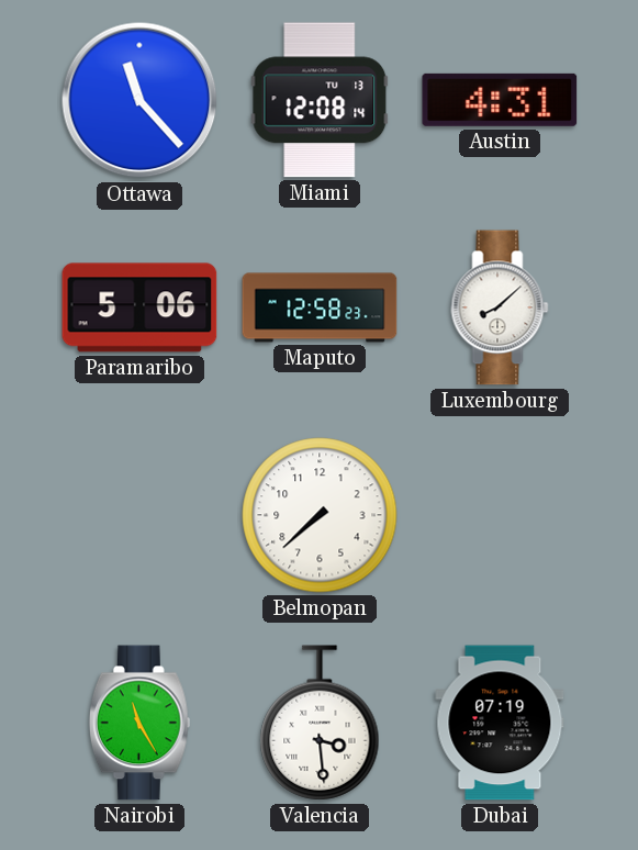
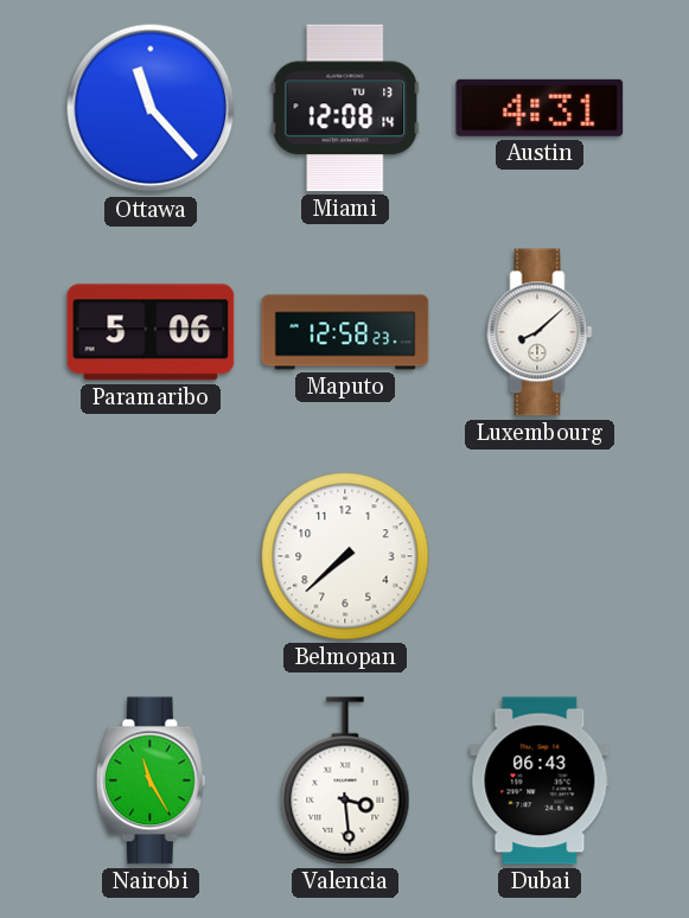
Dubai: 07:19 -> 06:43
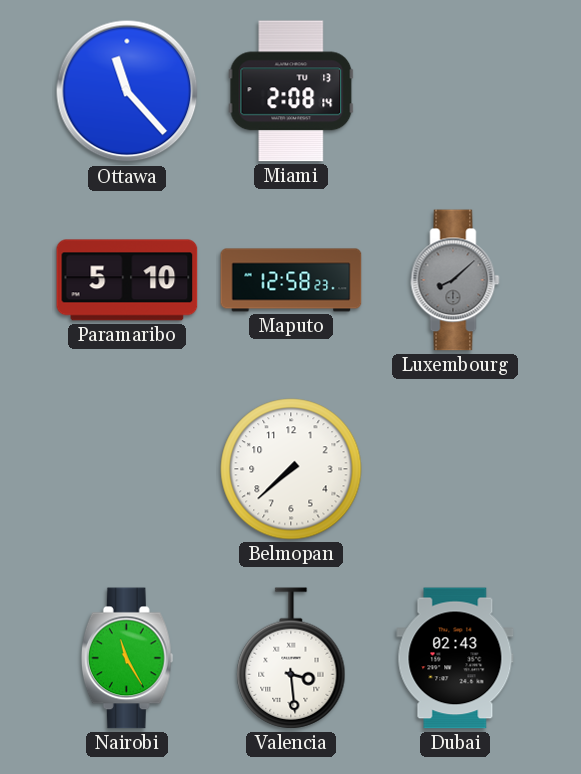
Miami: 12:08 -> 2:08
Austin: 4:31 -> none
Paramaribo: 5:06 -> 5:10
Luxembourg dial: white -> grey
Dubai: 06:43 -> 02:43
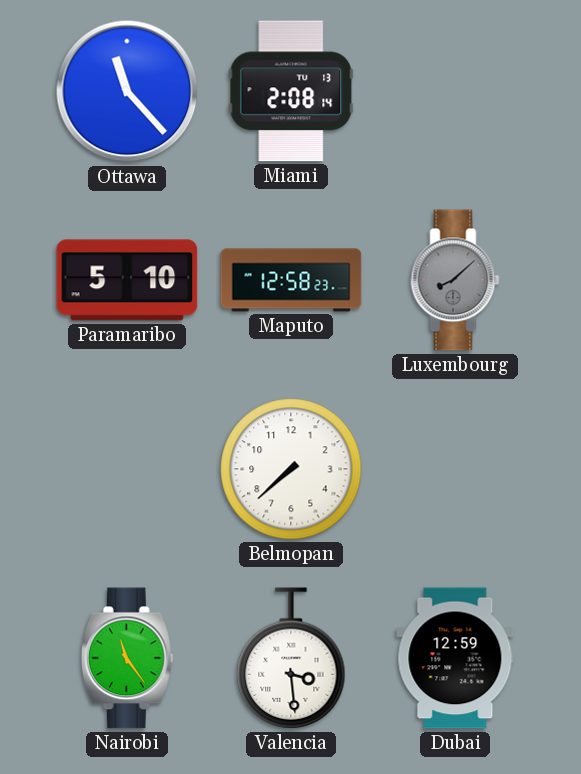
Nairobi: 11:25 -> 11:24
Dubai: 02:43 -> 12:59
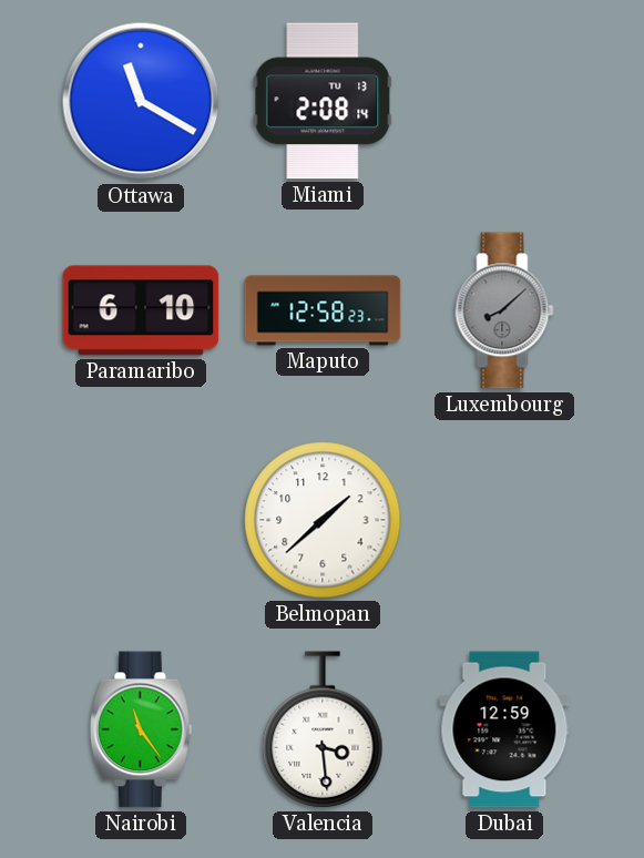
Ottawa: 11:23 -> 11:20
Paramaribo: 5:10 -> 6:10
Belmopan: 7:38 -> 1:38
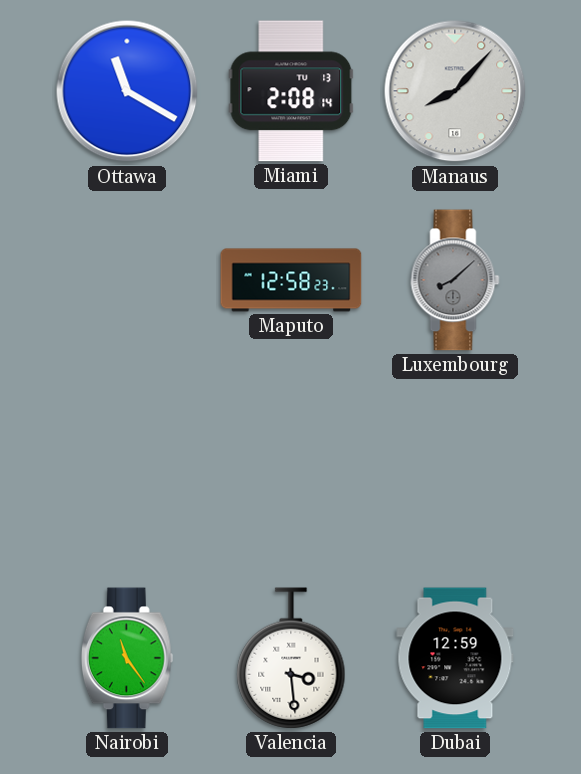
Manaus: none -> 8:07
Paramaribo: 6:10 -> none
Belmopan: 1:38 -> none
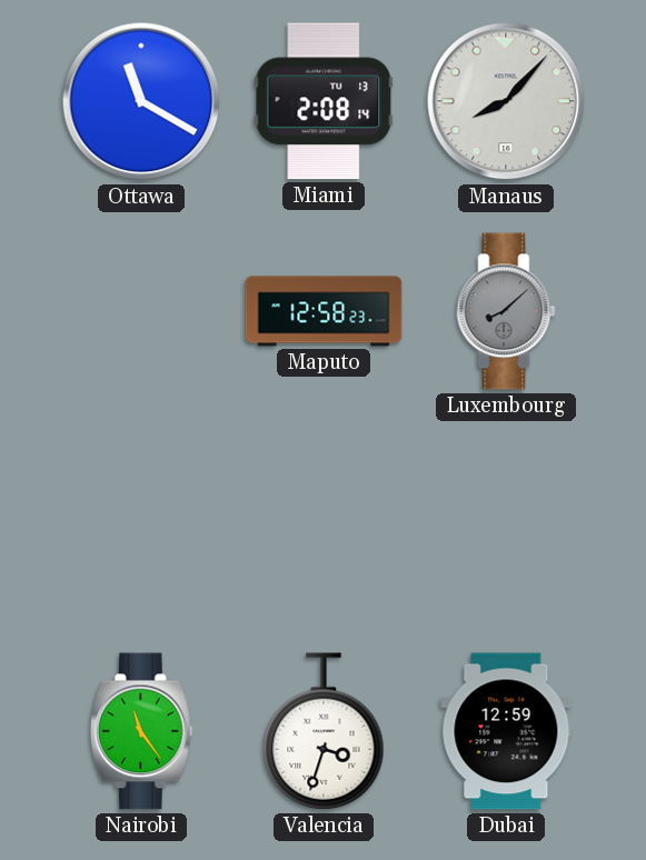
Valencia: 3:29 -> 3:33
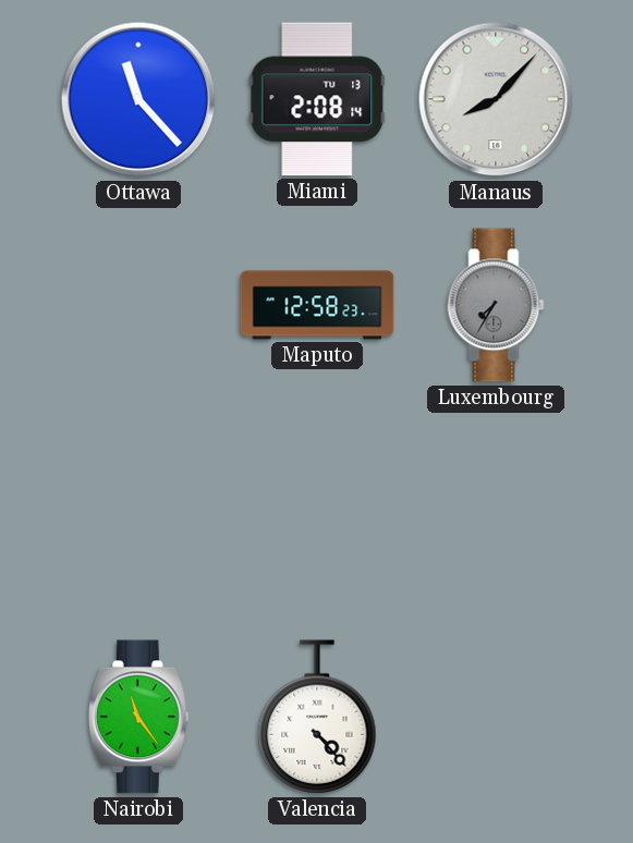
Ottawa: 11:20 -> 11:23
Luxembourg: 8:08 -> 7:35
Valencia: 3:33 -> 4:23
Dubai: 12:59 -> none
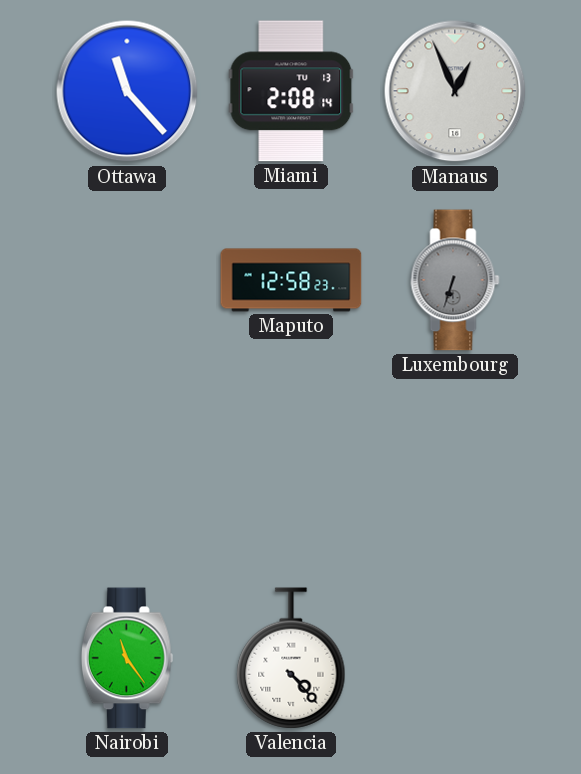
Manaus: 8:07 -> 12:56
Luxembourg: 7:35 -> 6:33
